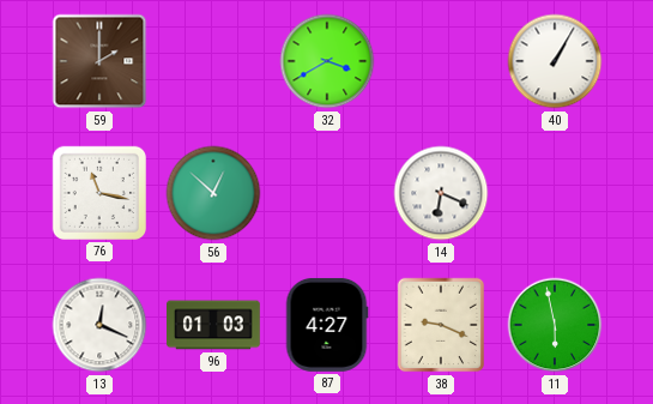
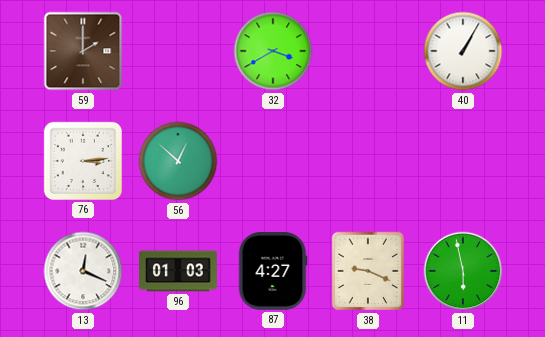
76: 11:17 -> 3:14
14: 6:19 -> none
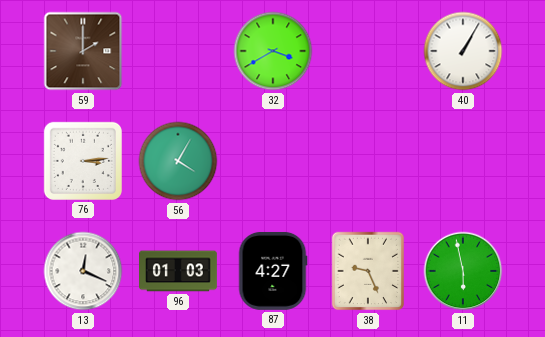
56: 12:52 -> 4:05
38: 9:19 -> 9:26
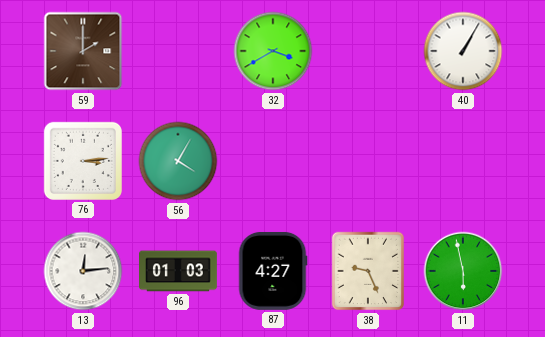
13: 12:19 -> 12:14
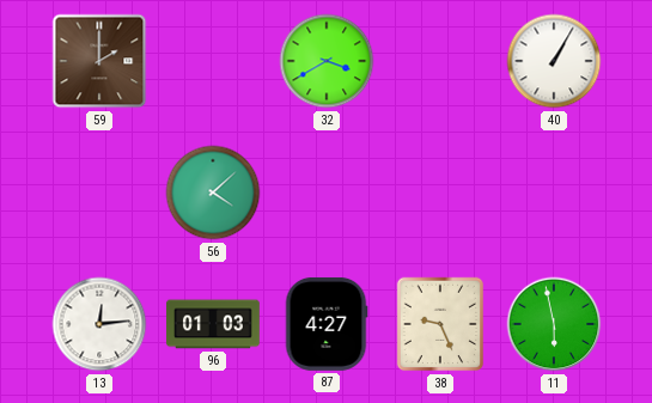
76: 3:14 -> none
56: 4:05 -> 4:08
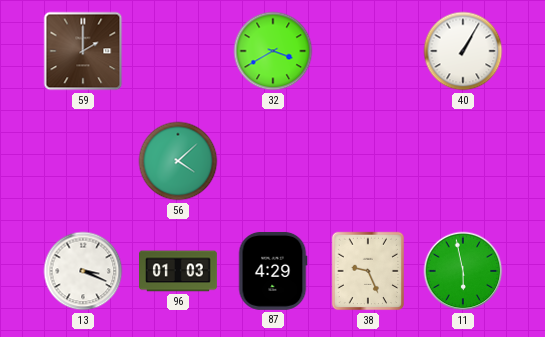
13: 12:14 -> 3:19
87: 4:27 -> 4:29
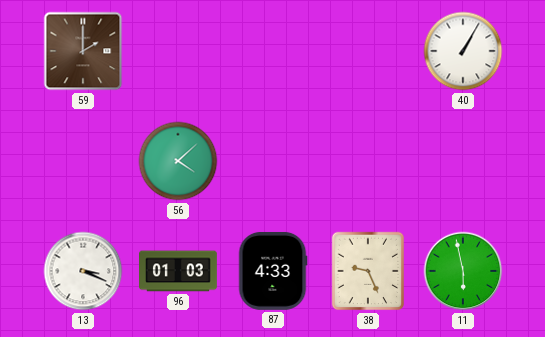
32: 3:40 -> none
87: 4:29 -> 4:33
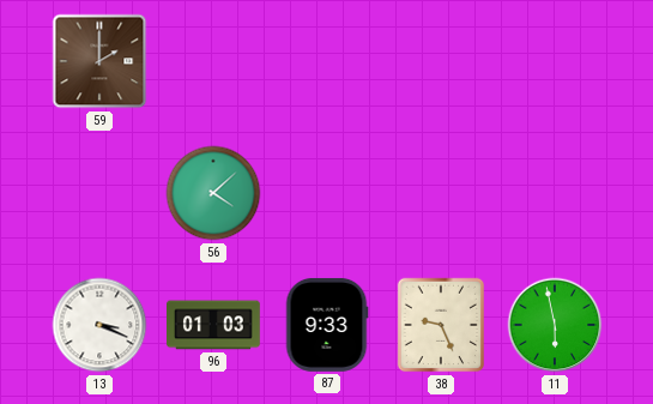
40: 1:05 -> none
87: 4:33 -> 9:33
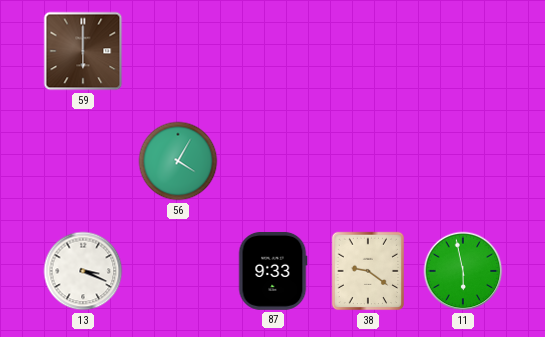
59: 2:00 -> 6:00
56: 4:08 -> 4:05
96: 01:03 -> none
38: 9:26 -> 9:21
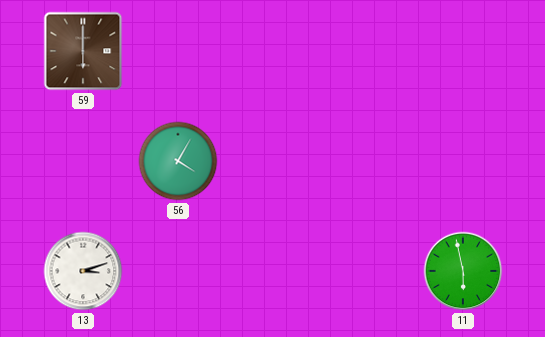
13: 3:19 -> 3:12
87: 9:33 -> none
38: 9:21 -> none
